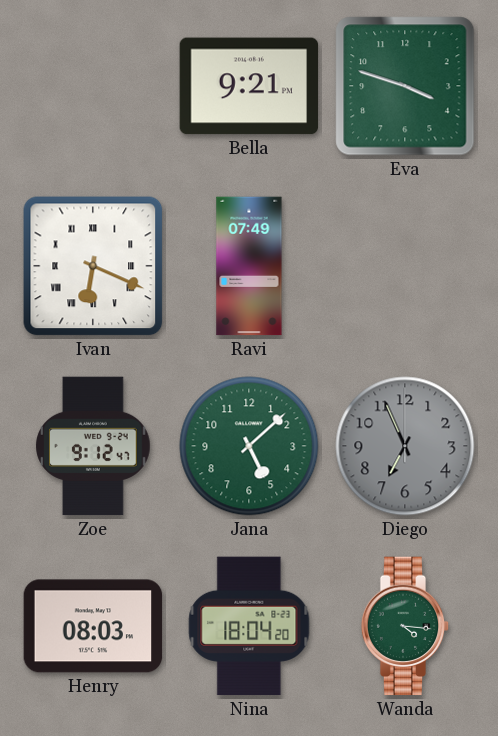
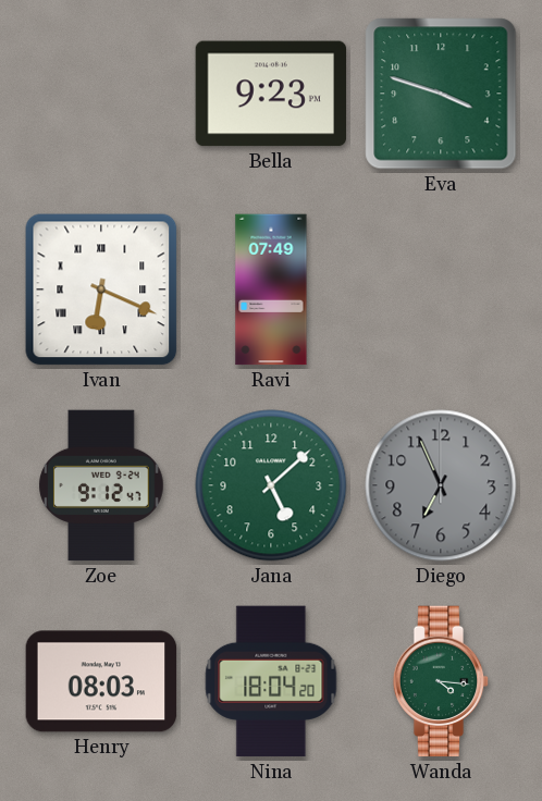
Bella: 9:21 -> 9:23
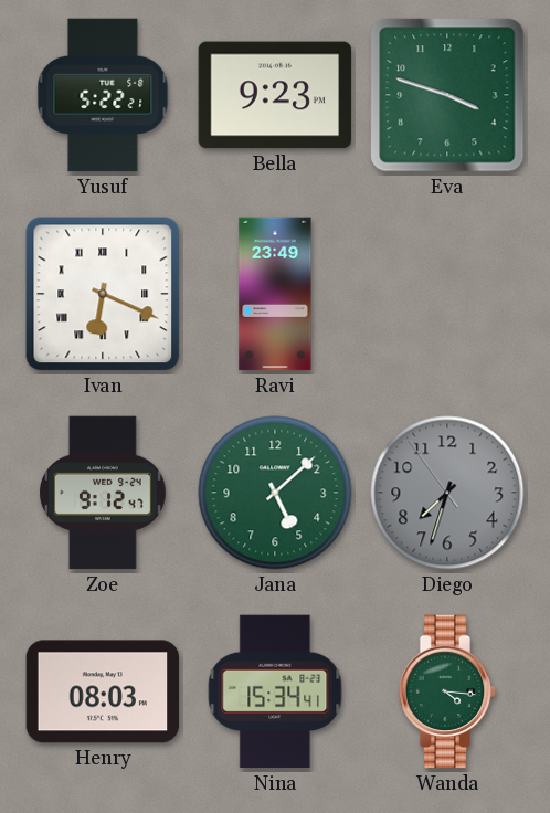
Yusuf: none -> 5:22
Ravi: 07:49 -> 23:49
Diego: 6:56 -> 7:32
Nina: 18:04 -> 15:34
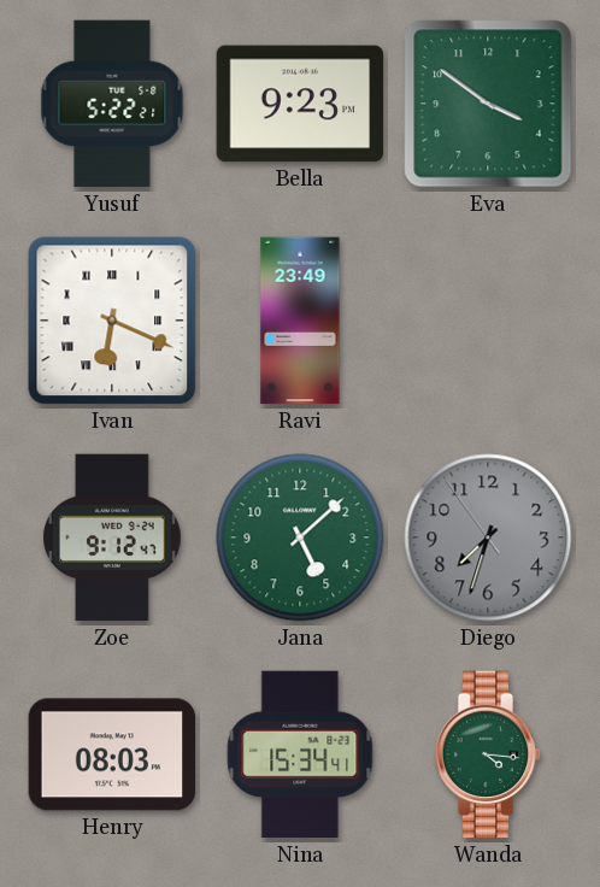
Eva: 3:48 -> 3:51
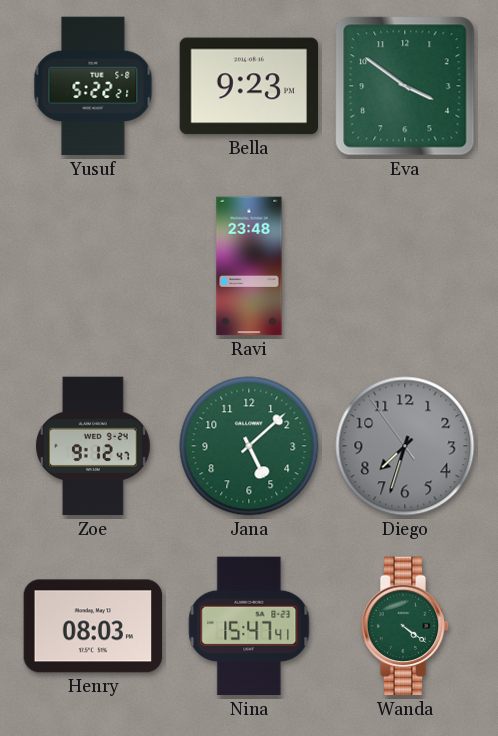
Ivan: 6:19 -> none
Ravi: 23:49 -> 23:48
Nina: 15:34 -> 15:47
Wanda: 4:16 -> 4:21
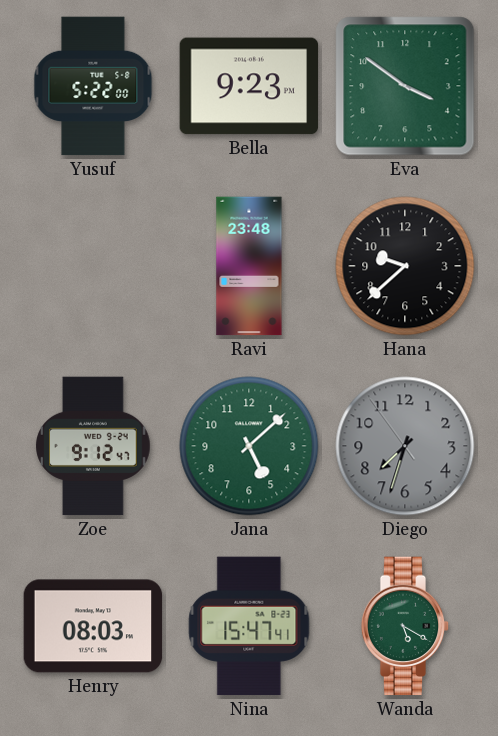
Yusuf: 5:22:21 -> 5:22:00
Hana: none -> 9:38
Wanda: 4:21 -> 5:20
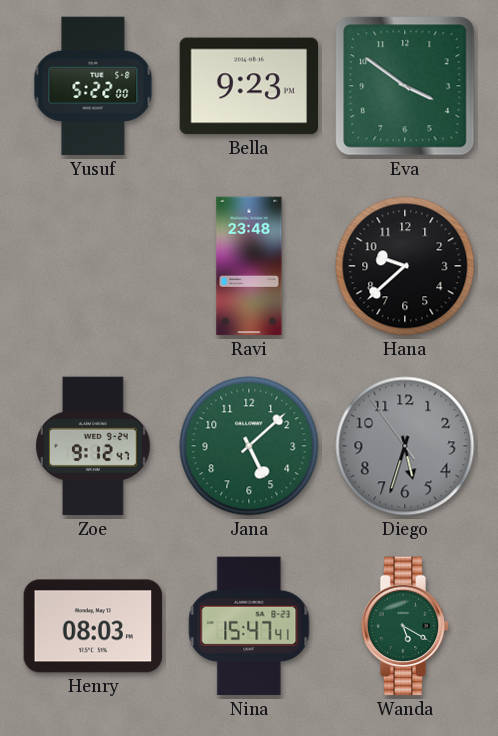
Diego: 7:32 -> 5:32
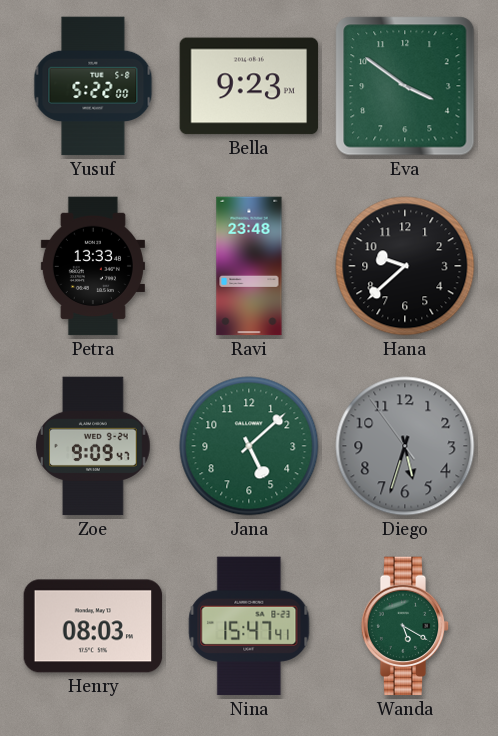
Petra: none -> 13:33
Zoe: 9:12 -> 9:09
